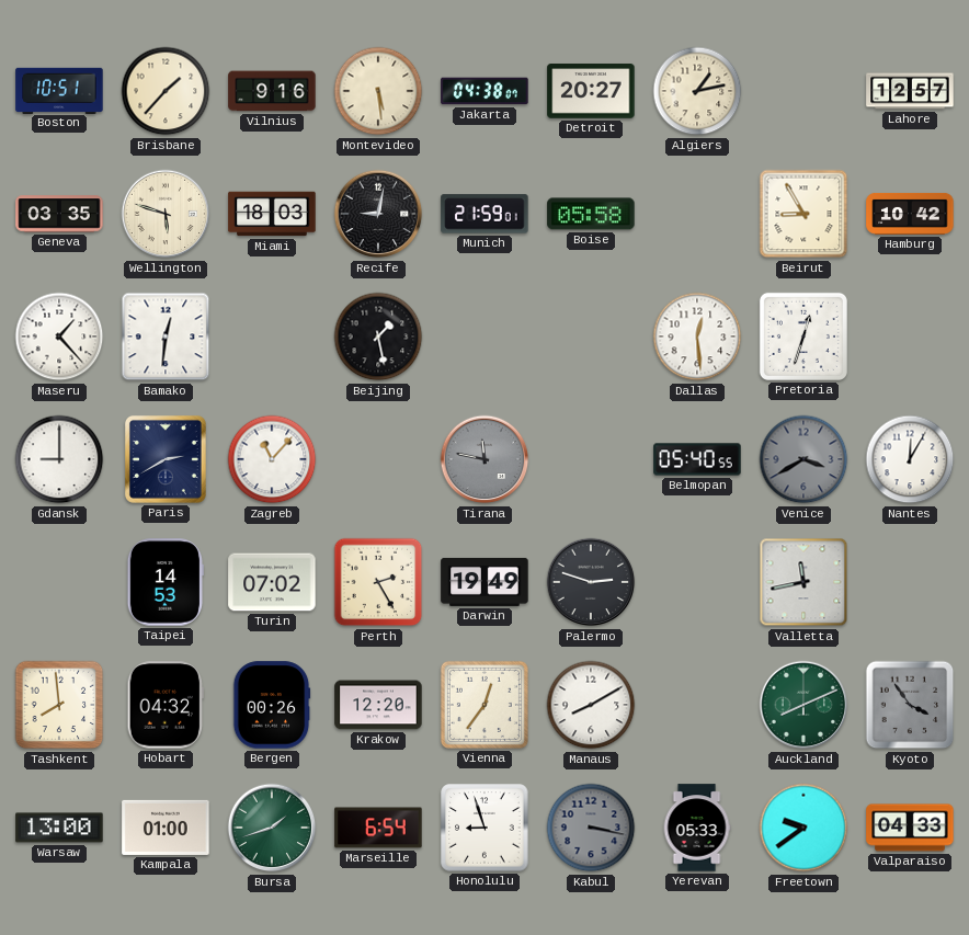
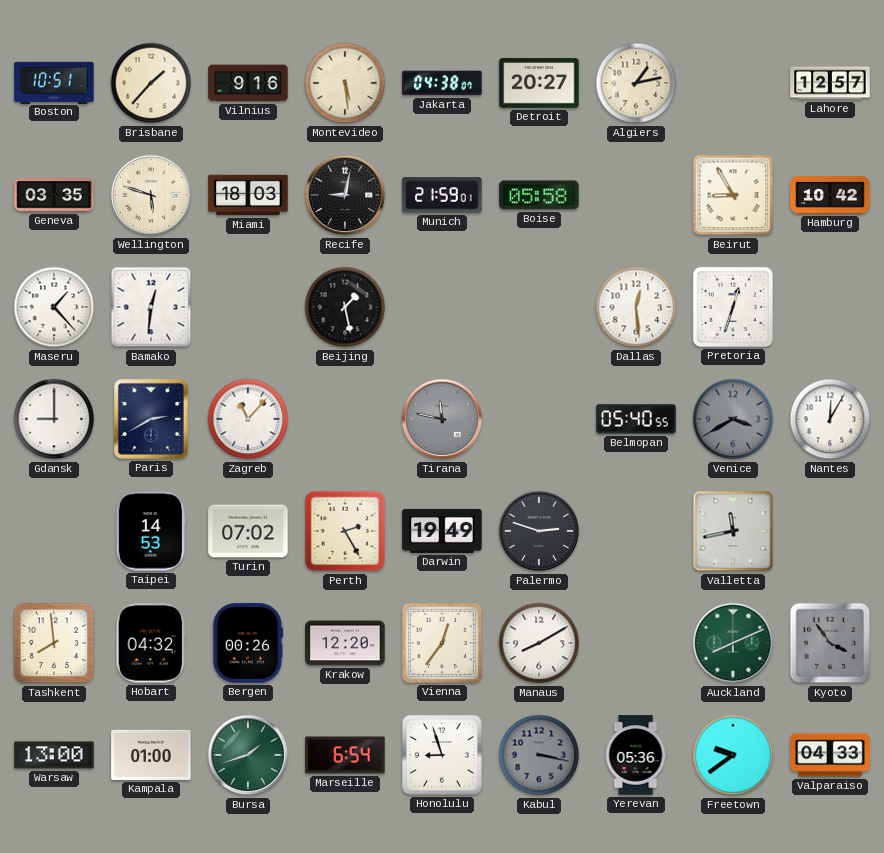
Yerevan: 05:33 -> 05:36
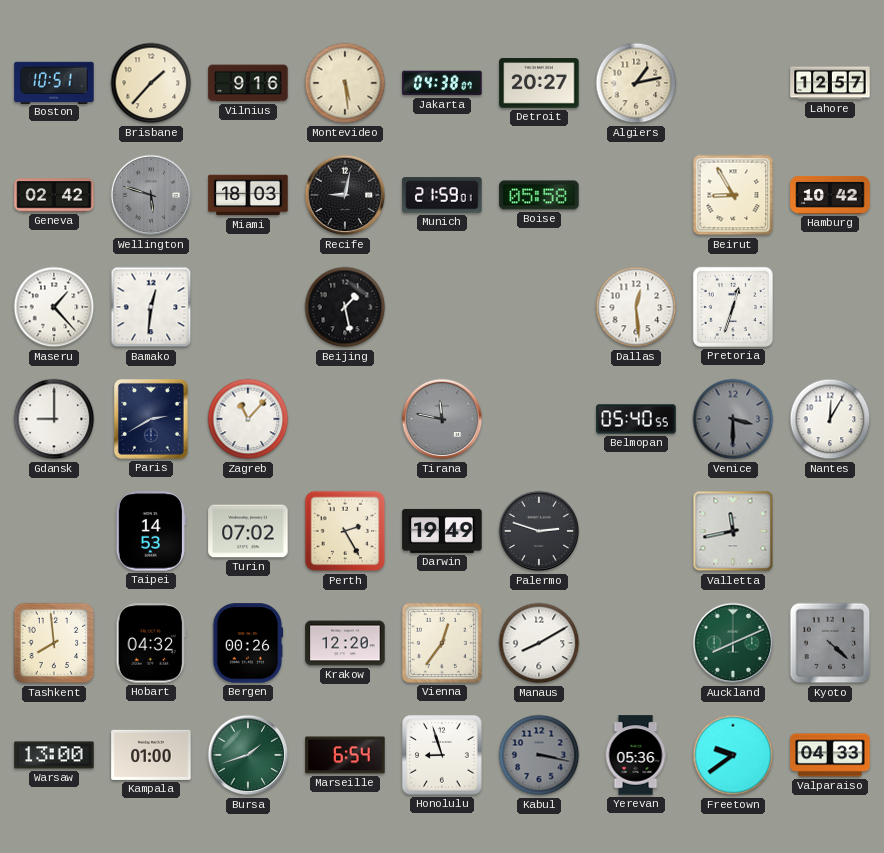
Geneva: 03:35 -> 02:42
Wellington dial: cream -> grey
Venice: 3:40 -> 3:30
Kyoto: 3:54 -> 4:22
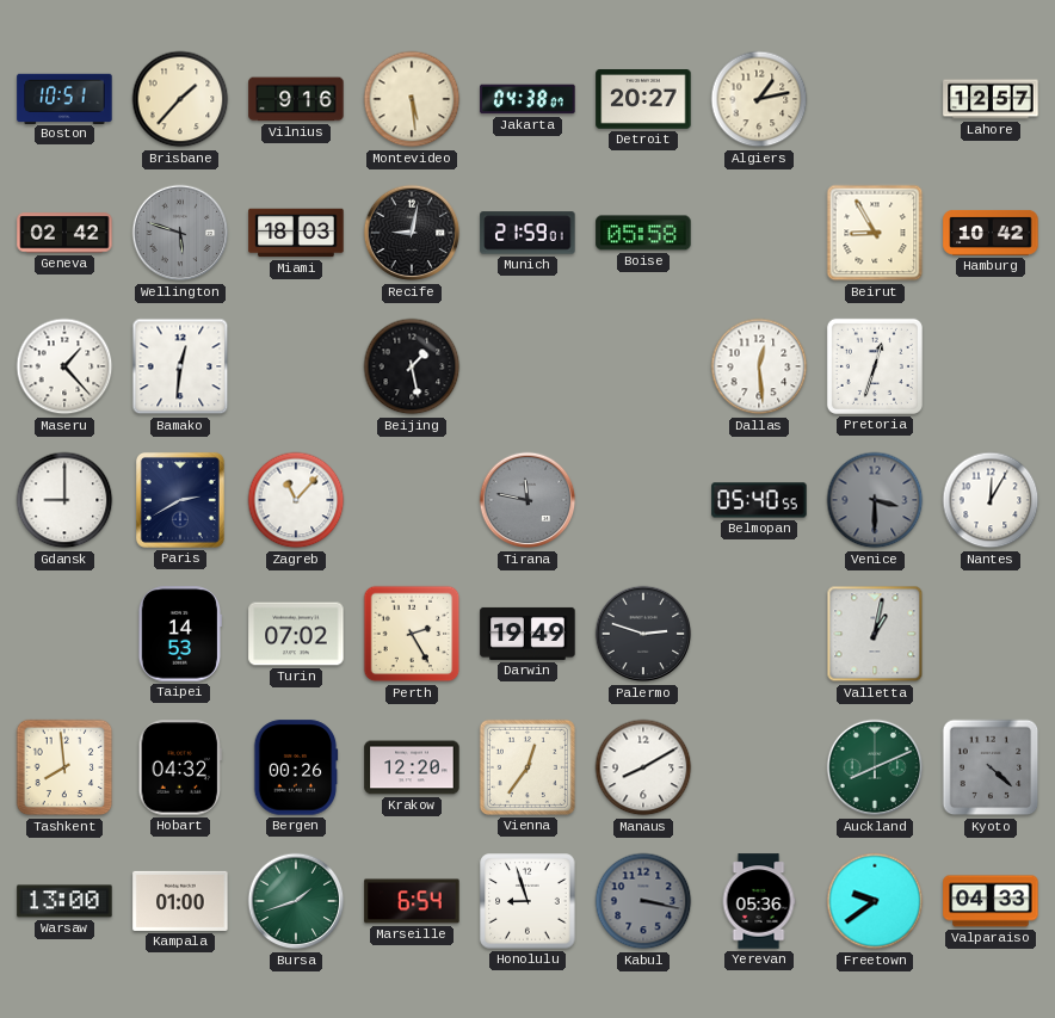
Valletta: 11:43 -> 1:02
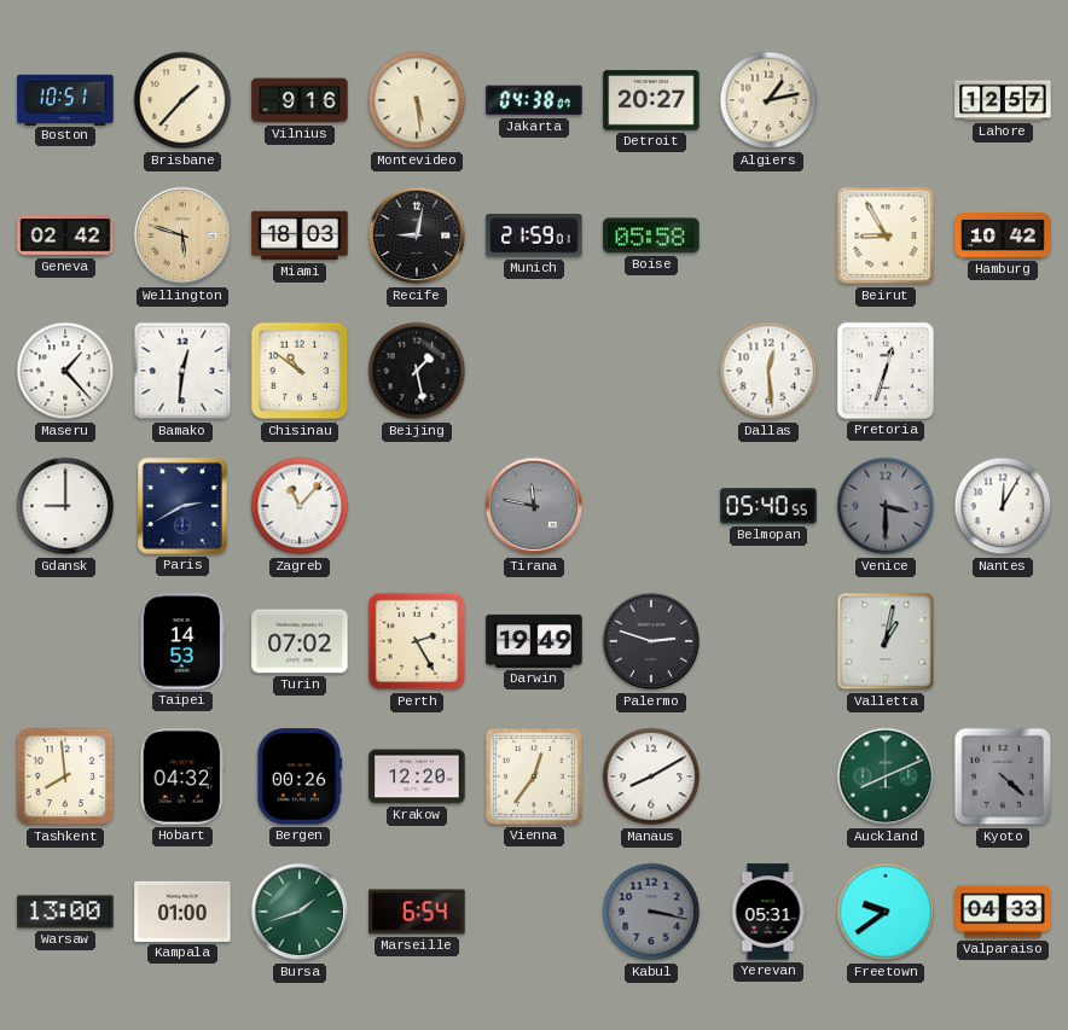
Wellington dial: grey -> champagne
Chisinau: none -> 10:51
Honolulu: 8:57 -> none
Yerevan: 05:36 -> 05:31
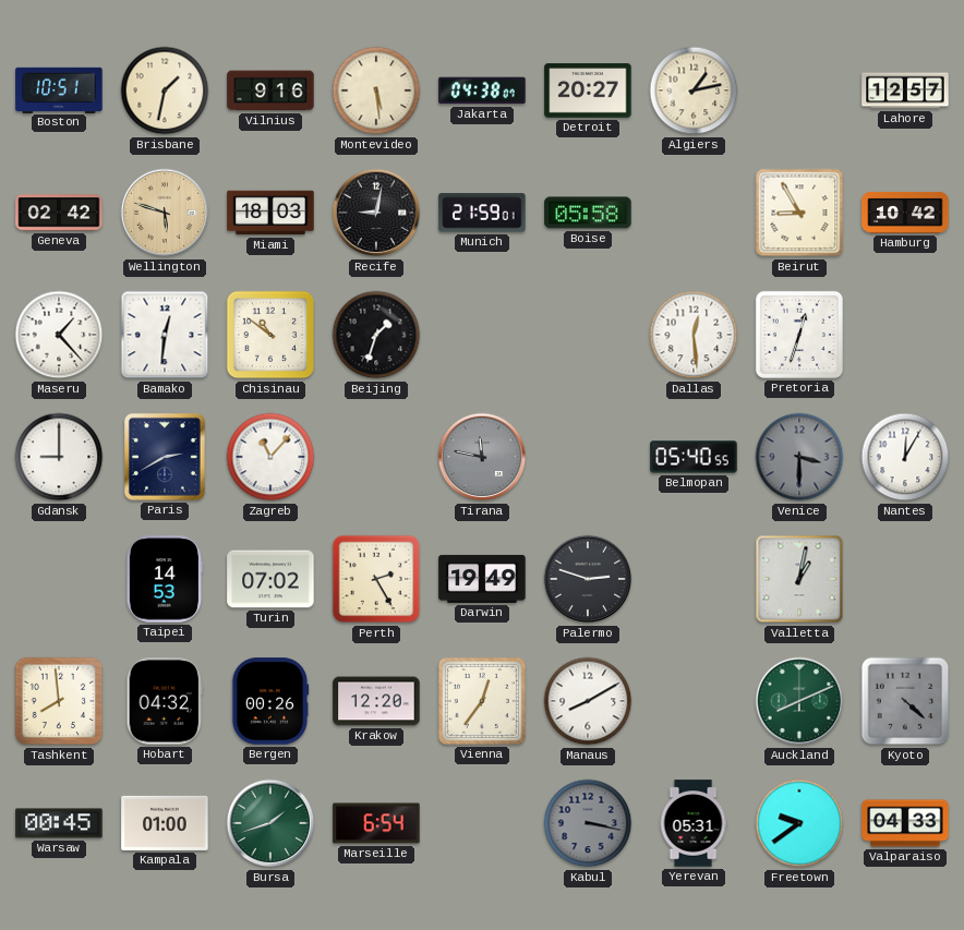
Brisbane: 1:37 -> 1:32
Beijing: 1:28 -> 1:33
Warsaw: 13:00 -> 00:45
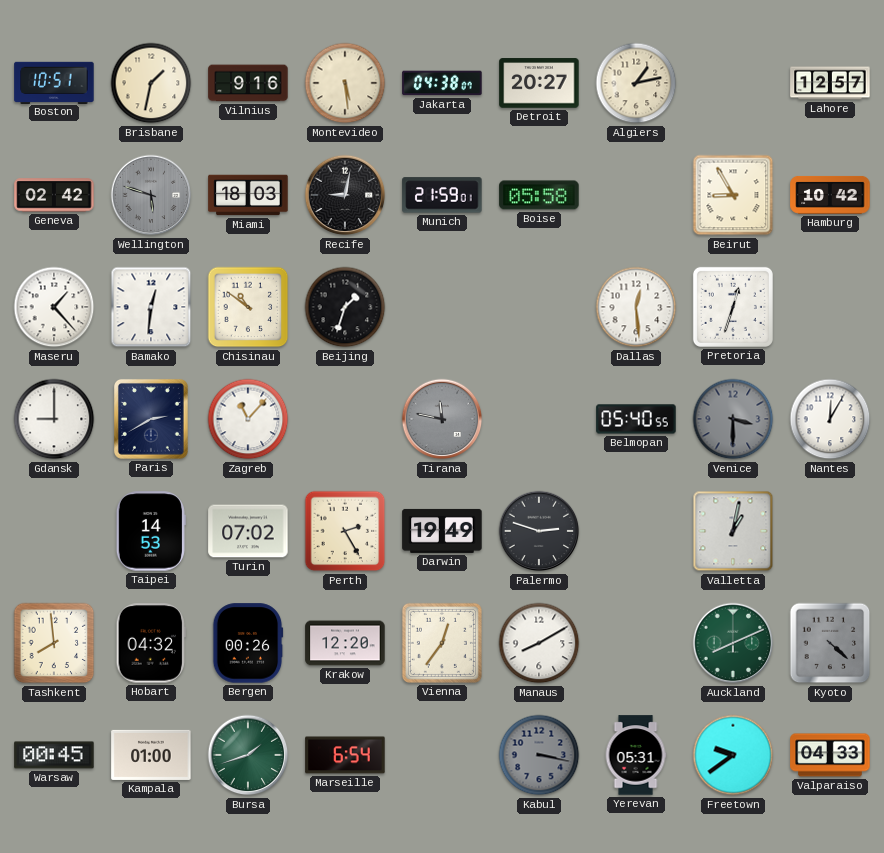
Wellington dial: champagne -> grey
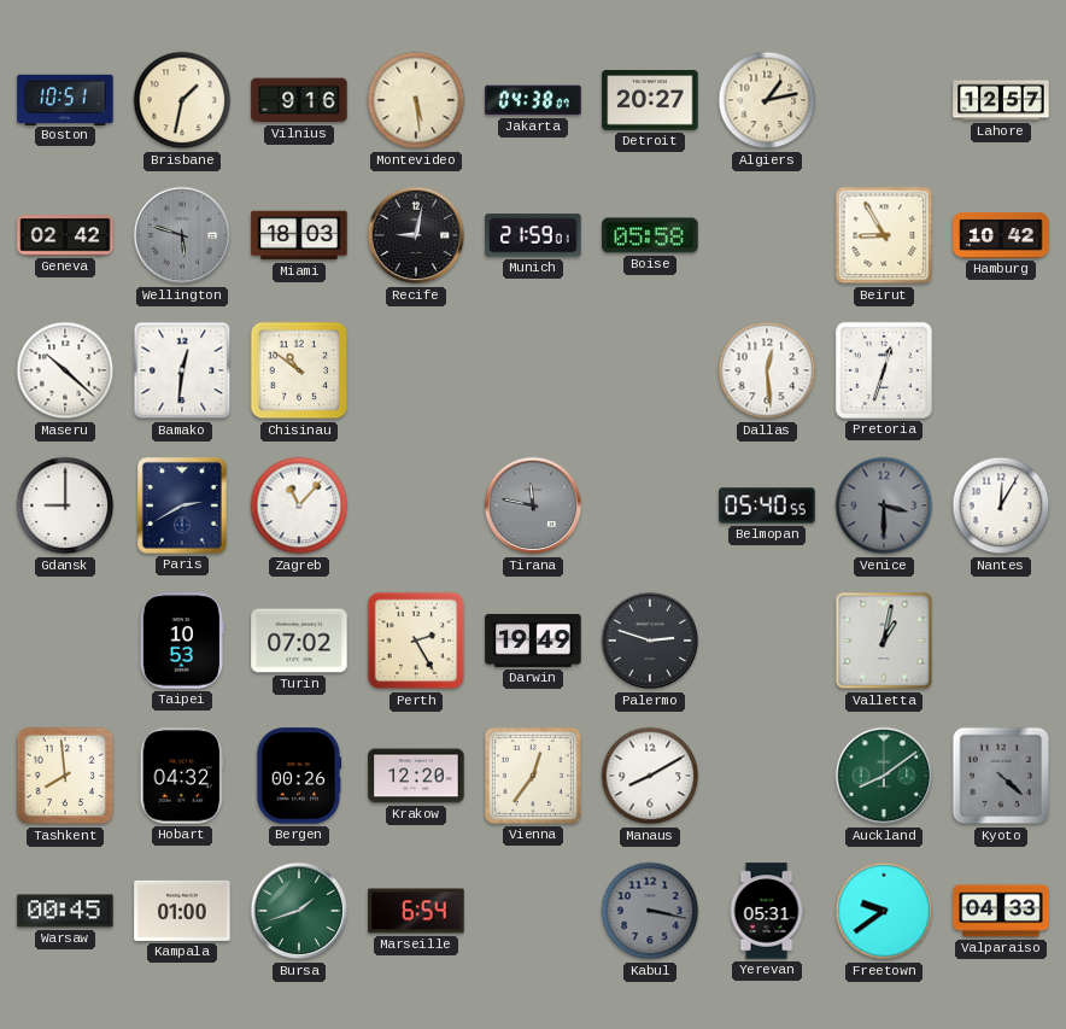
Maseru: 1:23 -> 10:22
Beijing: 1:33 -> none
Taipei: 14:53 -> 10:53
Auckland: 8:11 -> 8:09
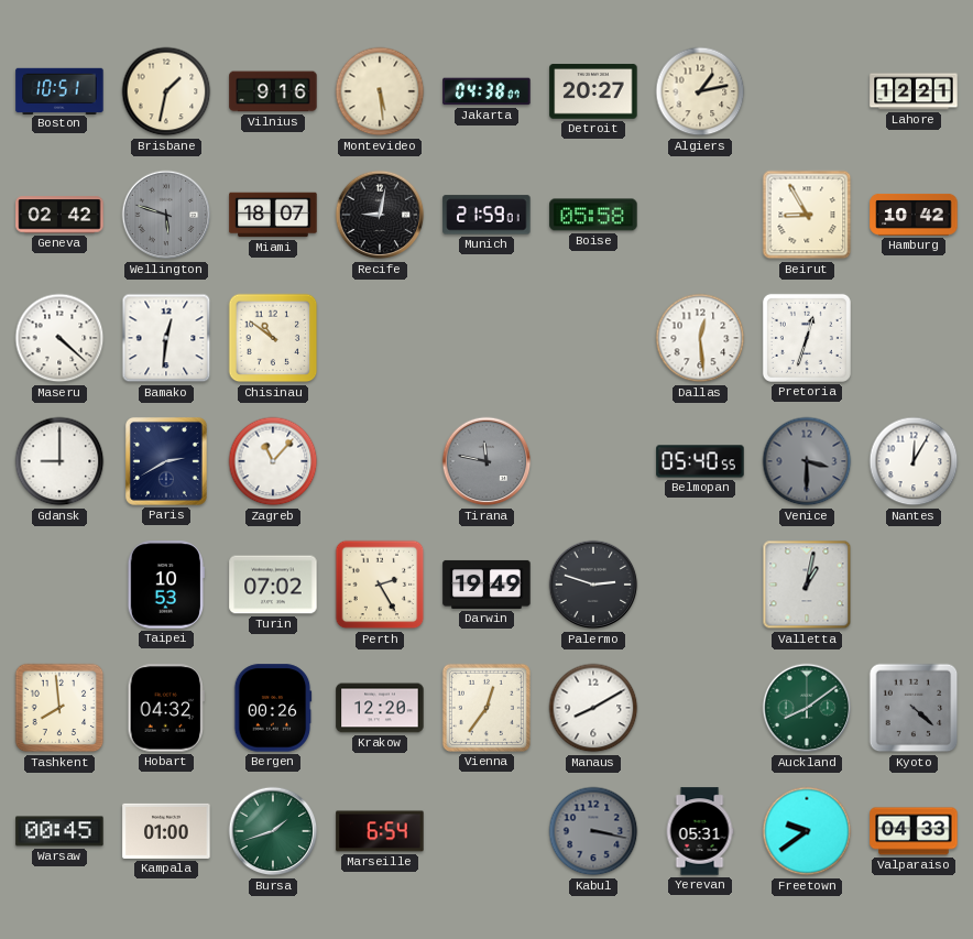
Lahore: 12:57 -> 12:21
Miami: 18:03 -> 18:07
Maseru: 10:22 -> 4:22
